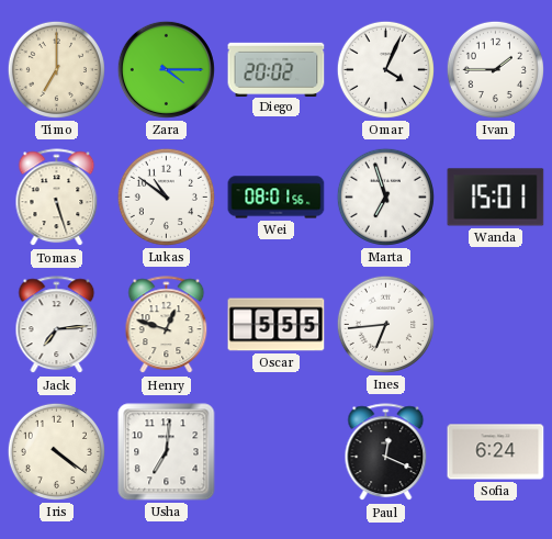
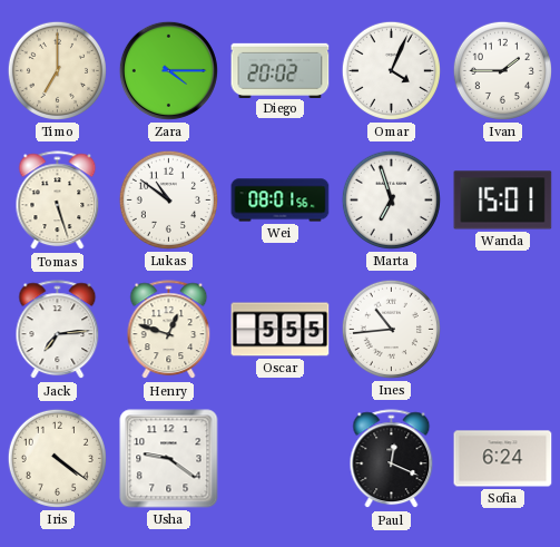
Ines: 6:44 -> 10:44
Usha: 7:01 -> 9:21
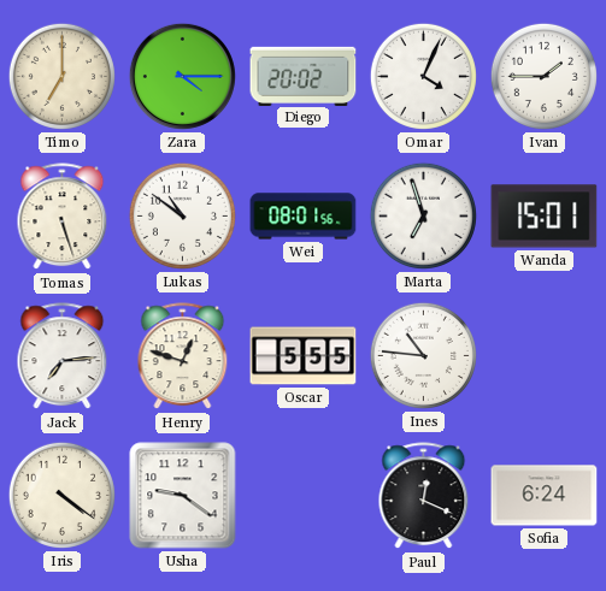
Ines: 10:44 -> 10:46
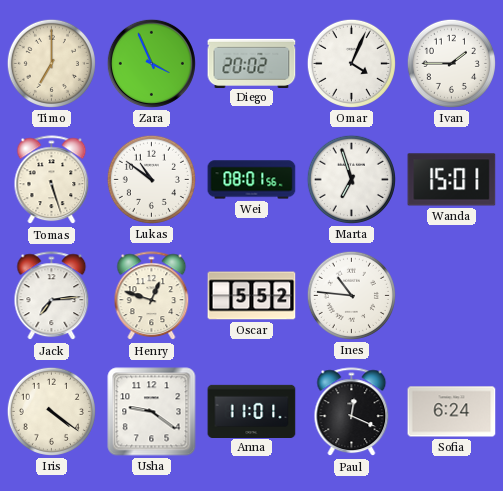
Zara: 4:15 -> 3:56
Oscar: 5:55 -> 5:52
Anna: none -> 11:01
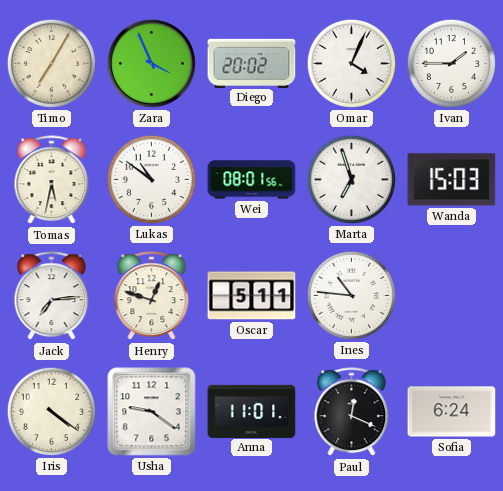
Timo: 7:00 -> 7:05
Tomas: 5:27 -> 5:32
Wanda: 15:01 -> 15:03
Oscar: 5:52 -> 5:11
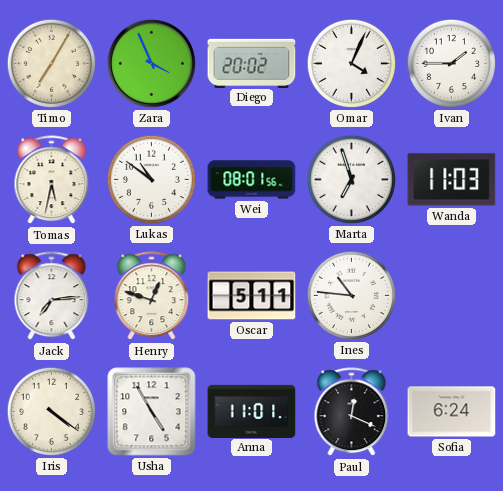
Wanda: 15:03 -> 11:03
Usha: 9:21 -> 4:55
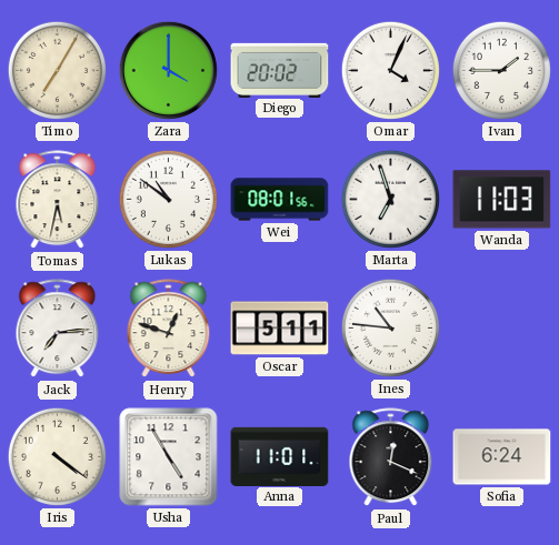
Zara: 3:56 -> 4:00
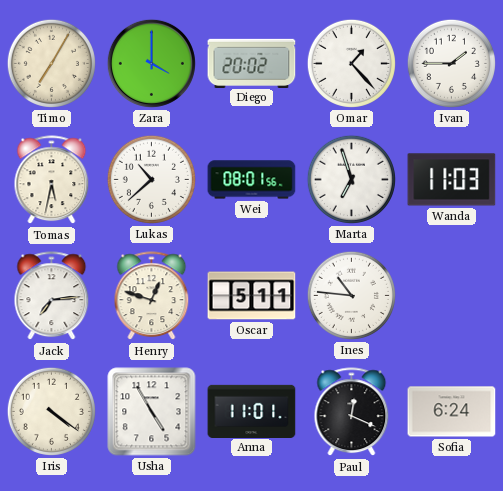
Omar: 4:04 -> 1:23
Lukas: 10:51 -> 10:38
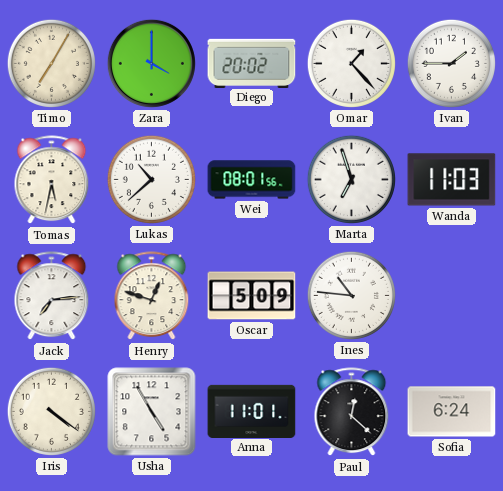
Oscar: 5:11 -> 5:09
Paul: 12:19 -> 12:22
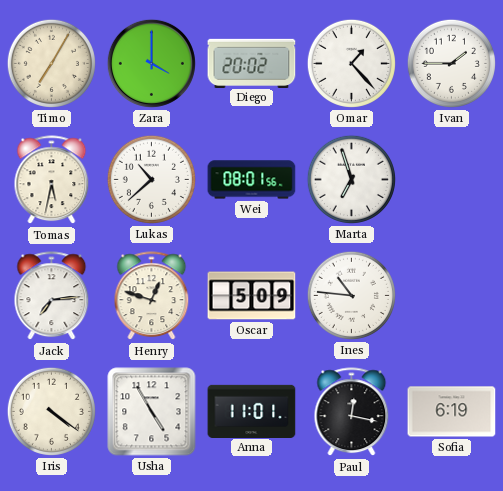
Wanda: 11:03 -> none
Paul: 12:22 -> 12:17
Sofia: 6:24 -> 6:19
